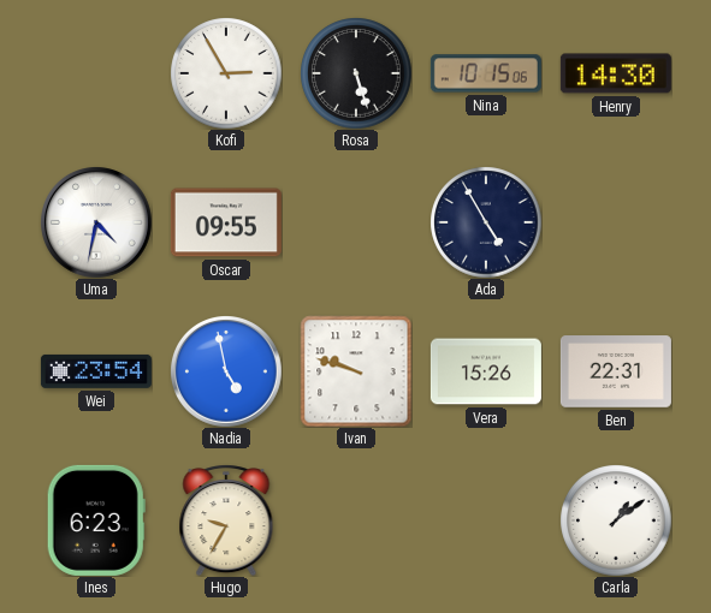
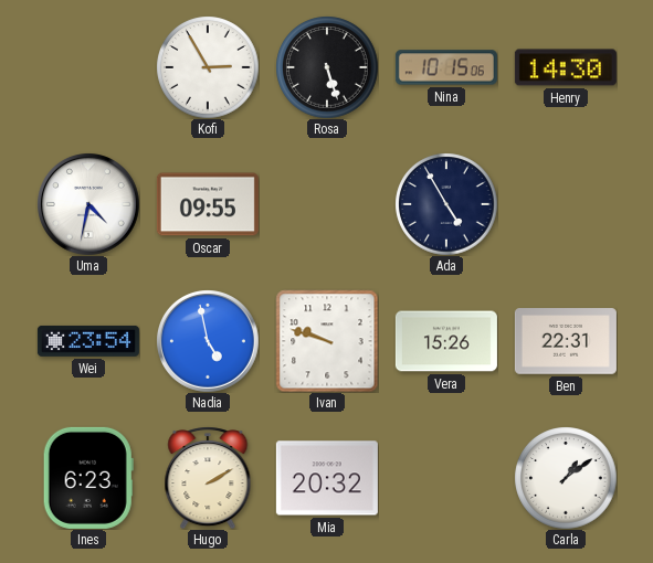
Hugo: 9:35 -> 2:10
Mia: none -> 20:32
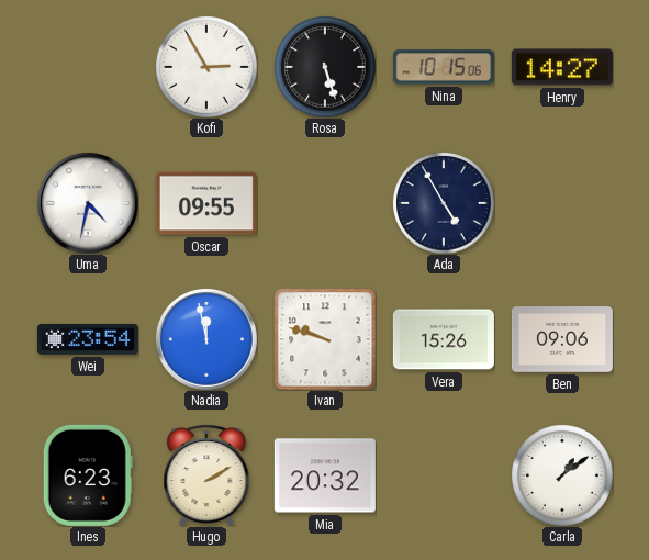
Henry: 14:30 -> 14:27
Nadia: 4:58 -> 11:58
Ben: 22:31 -> 09:06
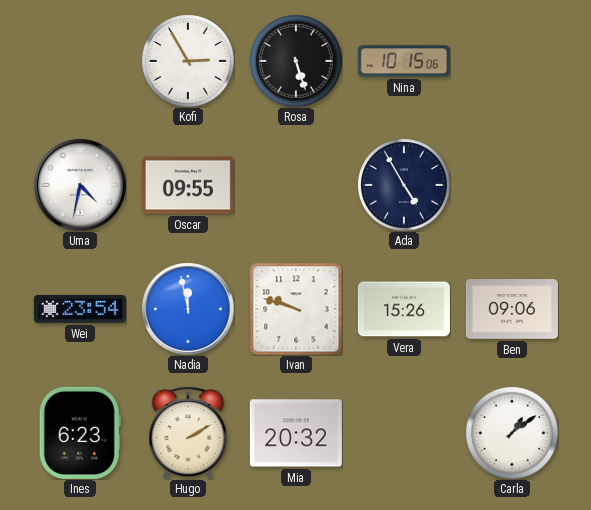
Henry: 14:27 -> none
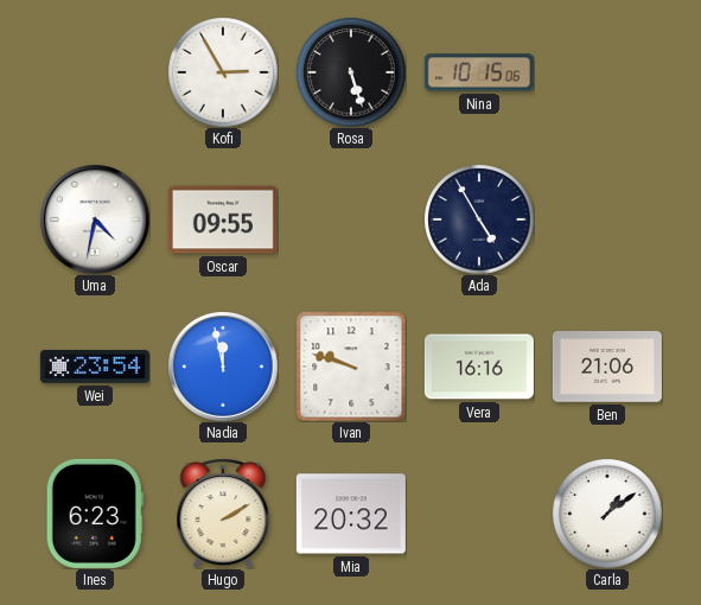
Vera: 15:26 -> 16:16
Ben: 09:06 -> 21:06
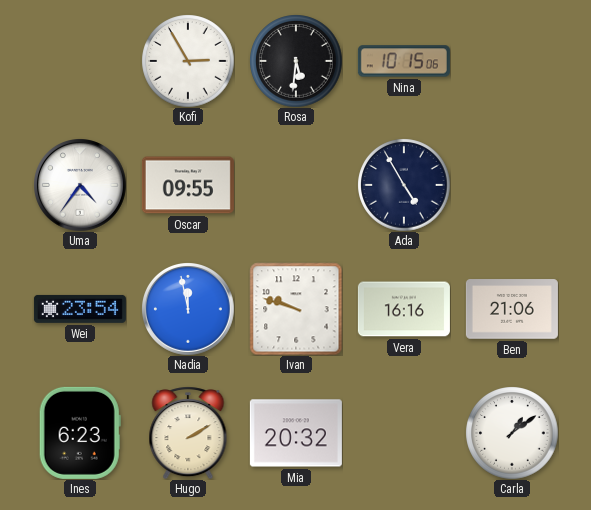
Rosa: 5:27 -> 5:31
Uma: 4:32 -> 4:36
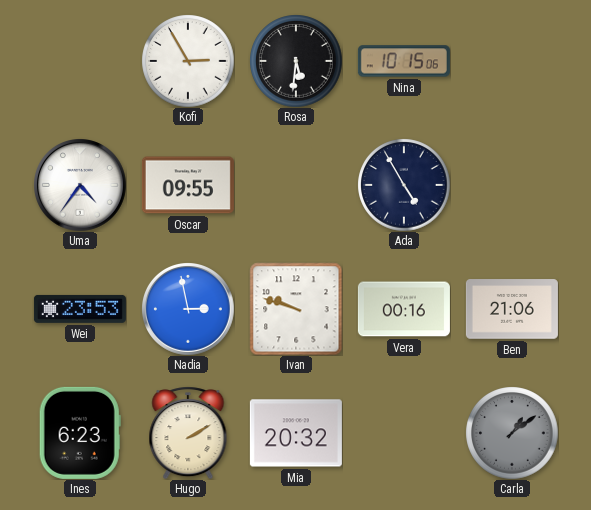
Wei: 23:54 -> 23:53
Nadia: 11:58 -> 2:58
Vera: 16:16 -> 00:16
Carla dial: white -> grey
